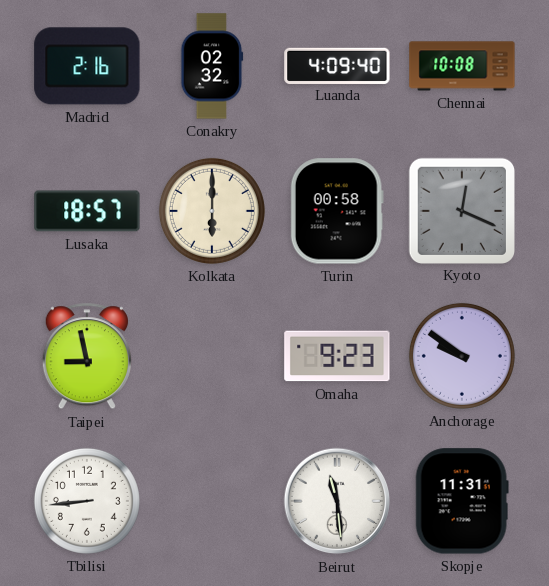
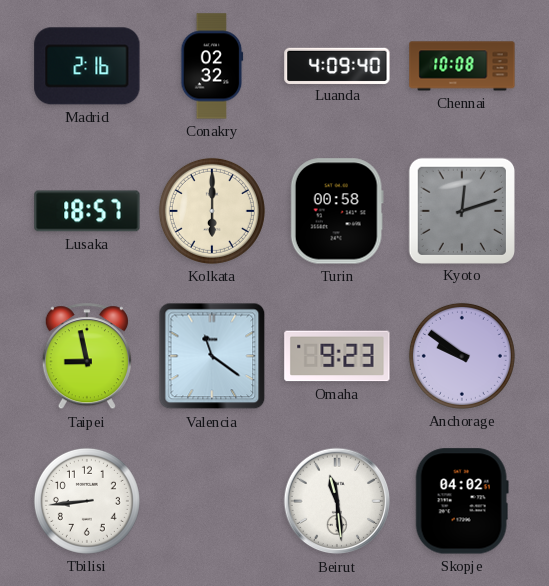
Kyoto: 12:19 -> 12:12
Valencia: none -> 11:21
Skopje: 11:31 -> 04:02
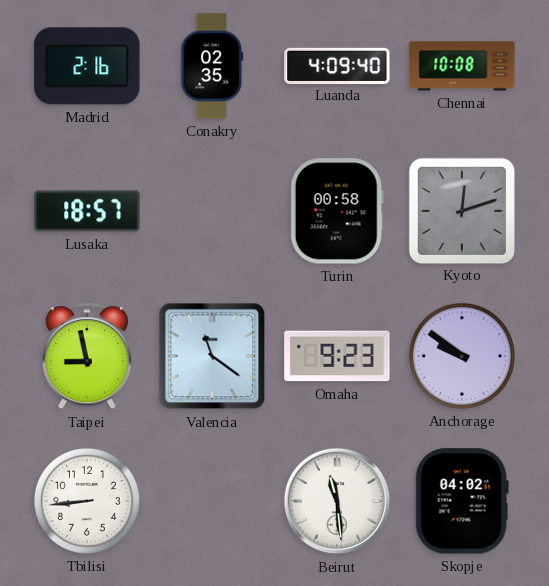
Conakry: 02:32 -> 02:35
Kolkata: 6:00 -> none
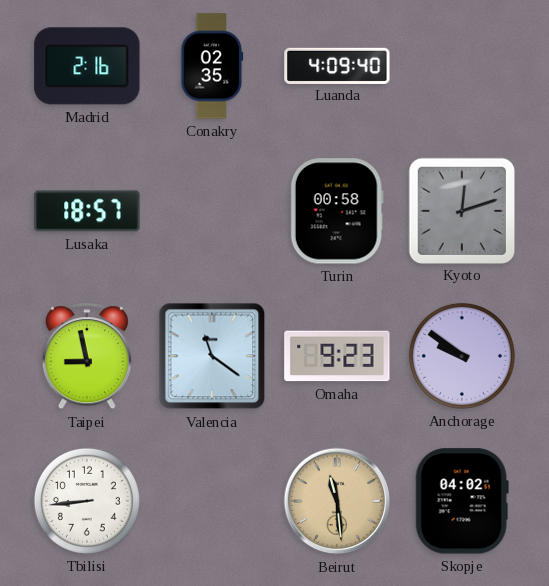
Chennai: 10:08 -> none
Beirut dial: white -> champagne
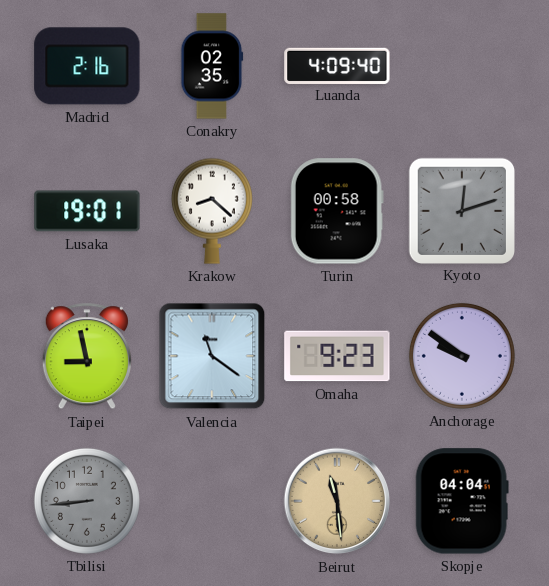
Lusaka: 18:57 -> 19:01
Krakow: none -> 8:22
Tbilisi dial: white -> grey
Skopje: 04:02 -> 04:04
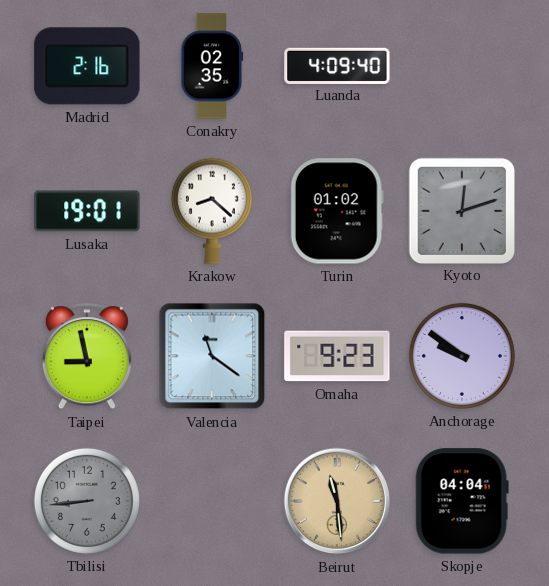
Turin: 00:58 -> 01:02
